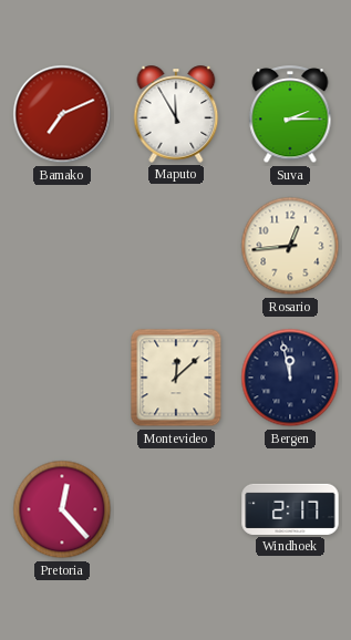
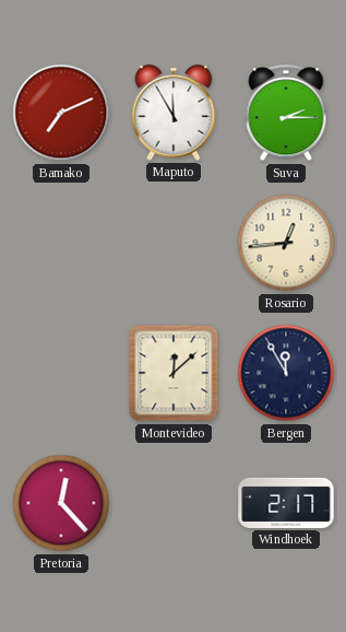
Bergen: 11:58 -> 11:55
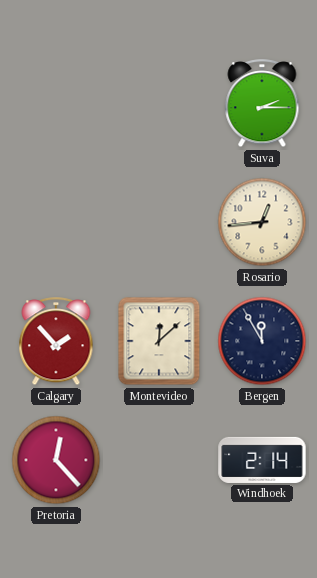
Bamako: 7:11 -> none
Maputo: 11:55 -> none
Calgary: none -> 1:53
Windhoek: 2:17 -> 2:14
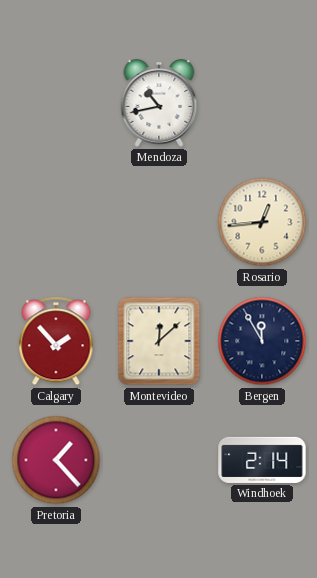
Mendoza: none -> 10:43
Suva: 2:15 -> none
Pretoria: 12:23 -> 1:23
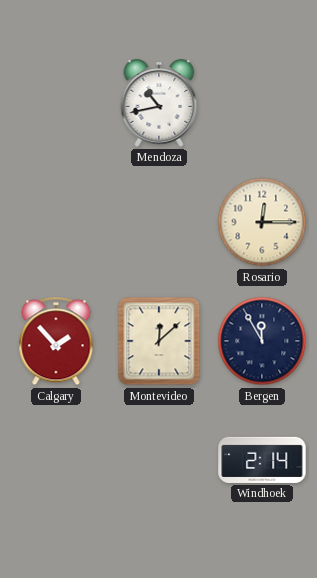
Rosario: 12:44 -> 12:15
Pretoria: 1:23 -> none
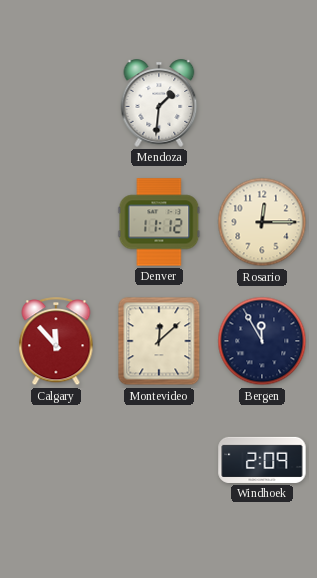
Mendoza: 10:43 -> 1:31
Denver: none -> 11:12
Calgary: 1:53 -> 11:53
Windhoek: 2:14 -> 2:09
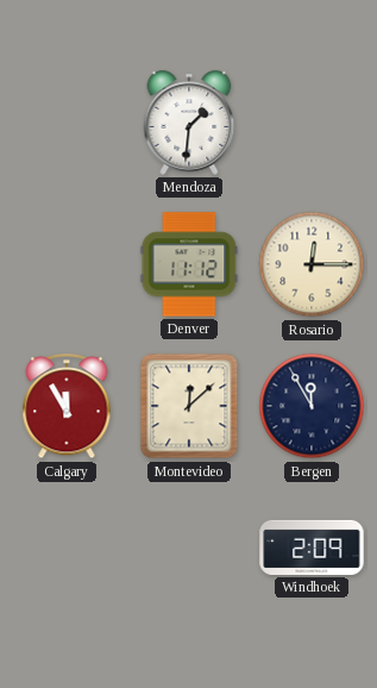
Calgary: 11:53 -> 11:55
